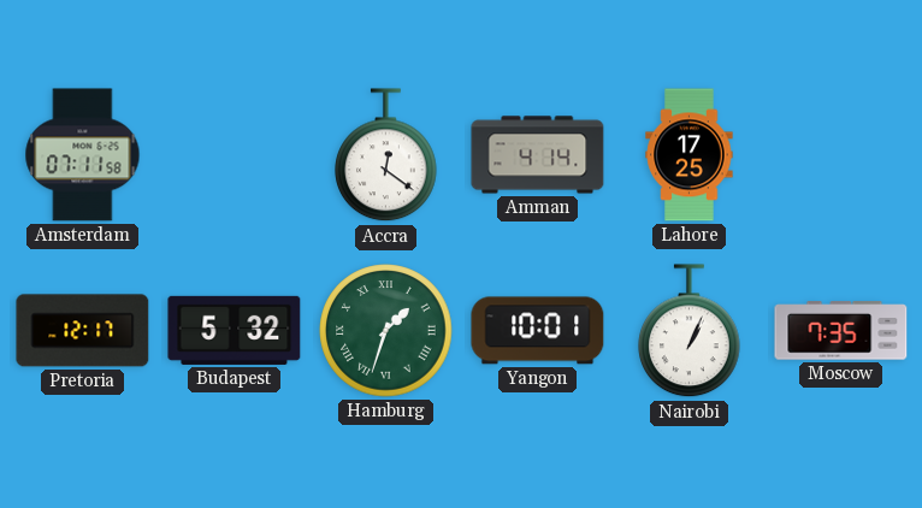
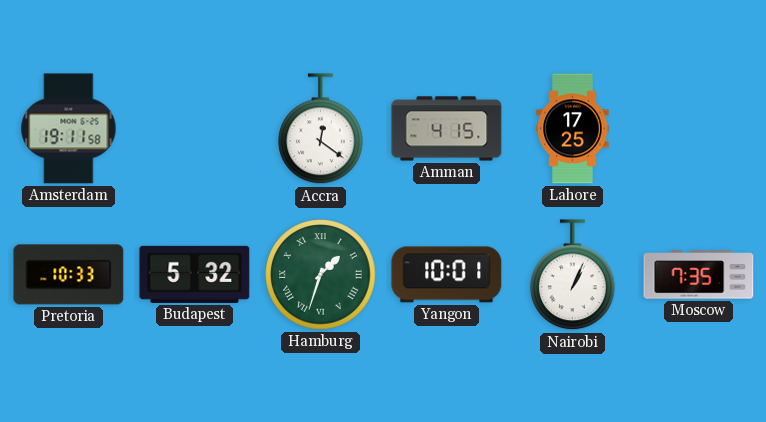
Amsterdam: 07:11 -> 19:11
Amman: 4:14 -> 4:15
Pretoria: 12:17 -> 10:33
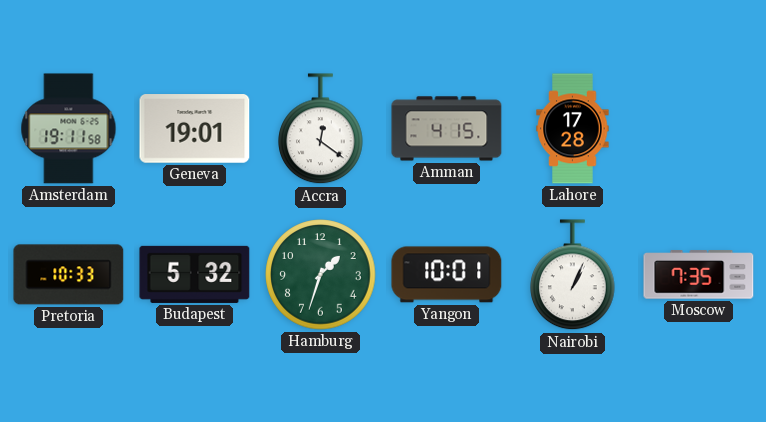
Geneva: none -> 19:01
Lahore: 17:25 -> 17:28
Hamburg numerals: Roman -> Arabic
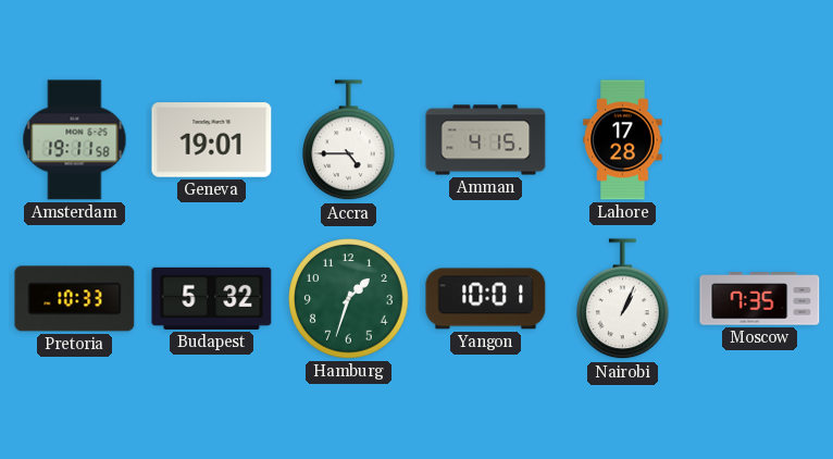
Accra: 12:21 -> 4:45
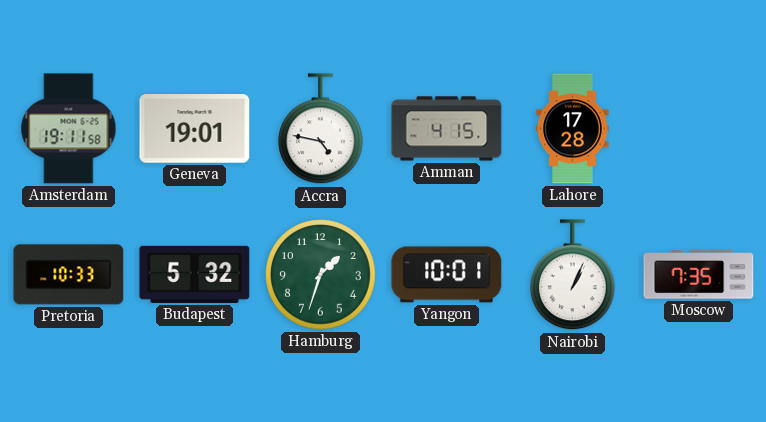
Accra: 4:45 -> 4:47
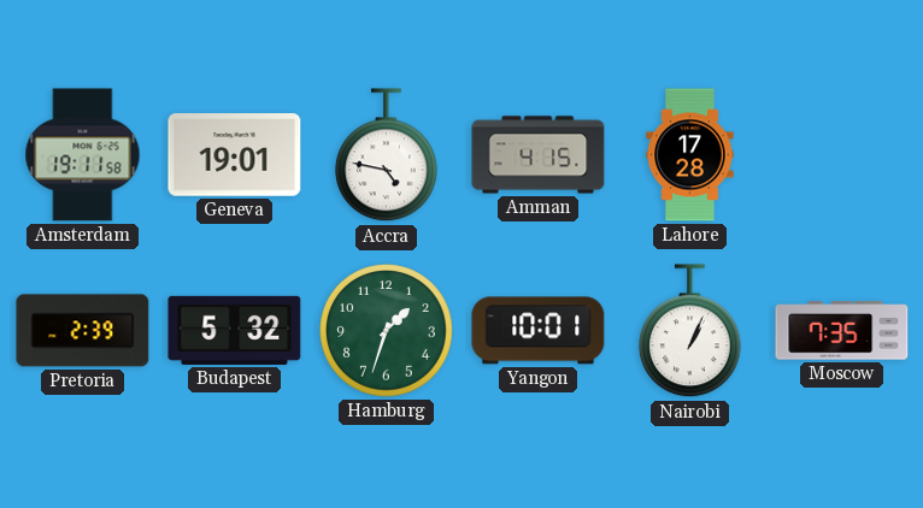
Pretoria: 10:33 -> 2:39
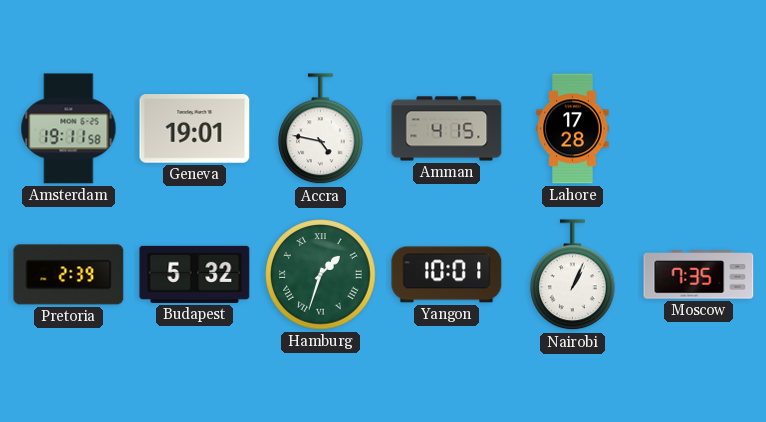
Hamburg numerals: Arabic -> Roman
